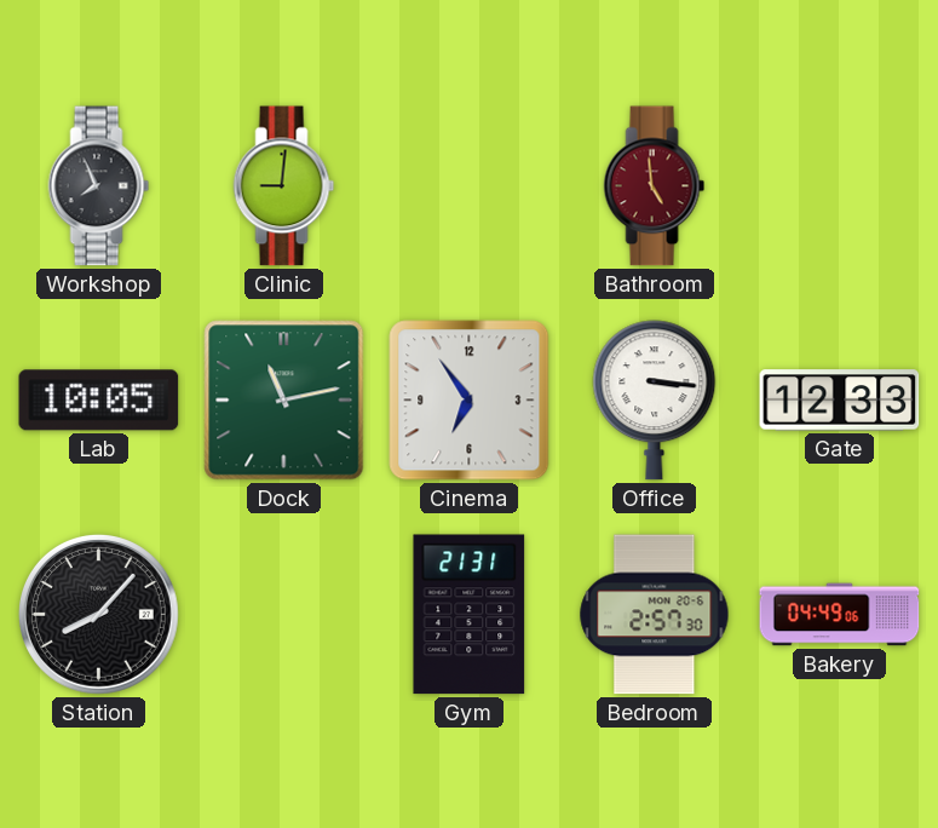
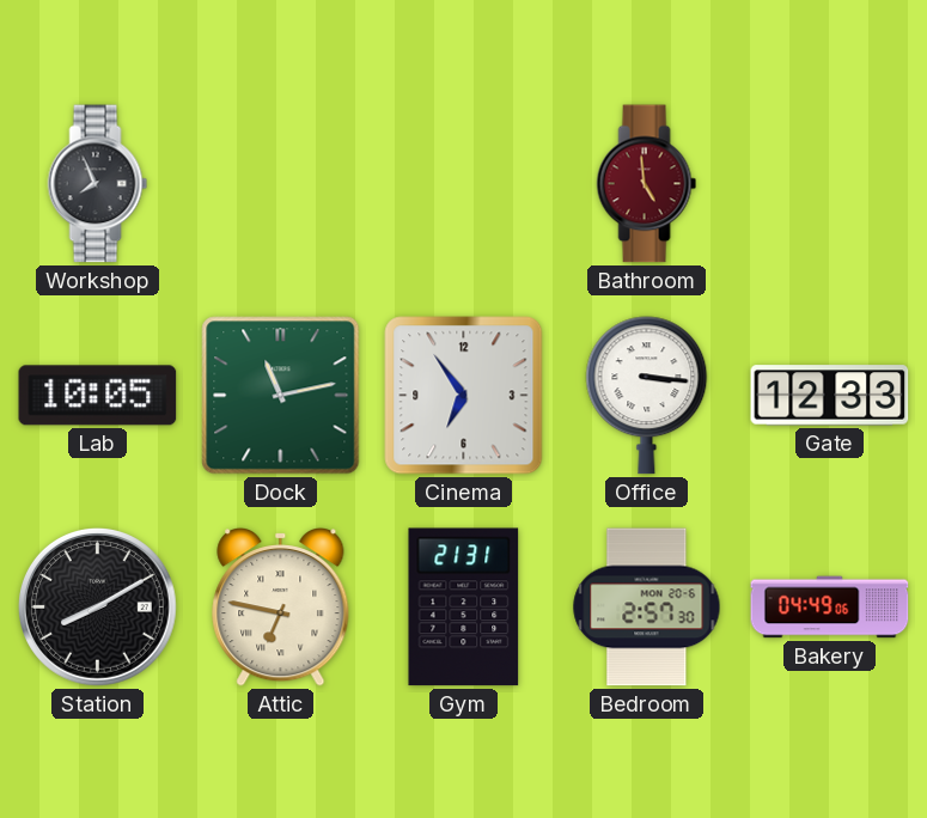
Clinic: 9:01 -> none
Station: 8:07 -> 8:10
Attic: none -> 6:47
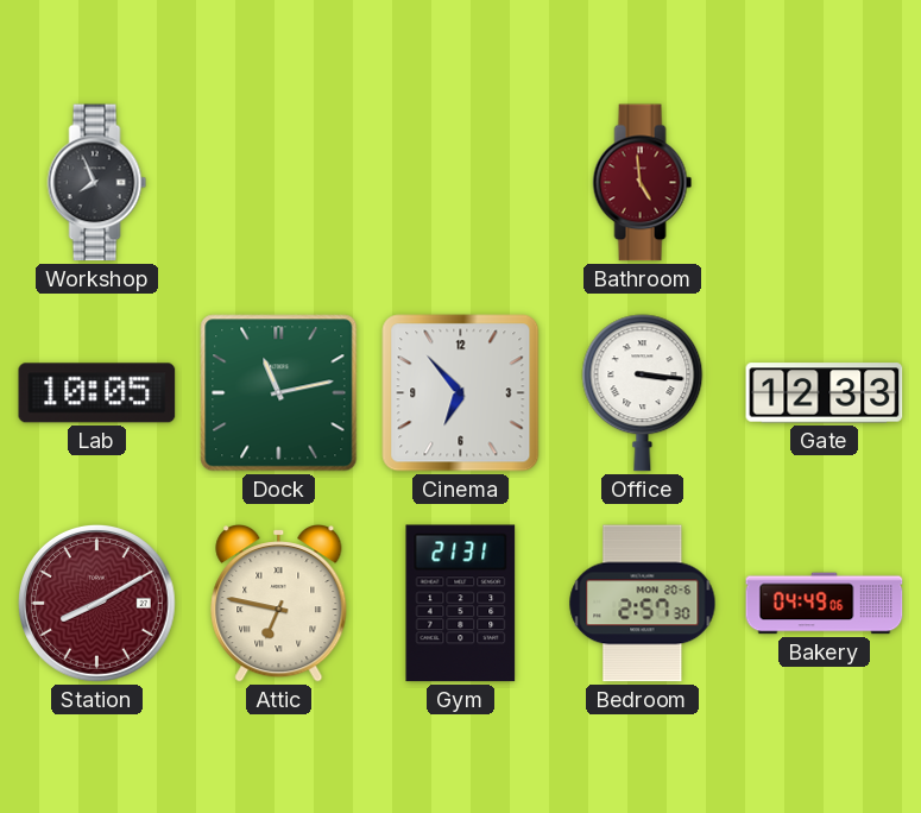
Cinema: 6:54 -> 6:53
Station dial: black -> burgundy
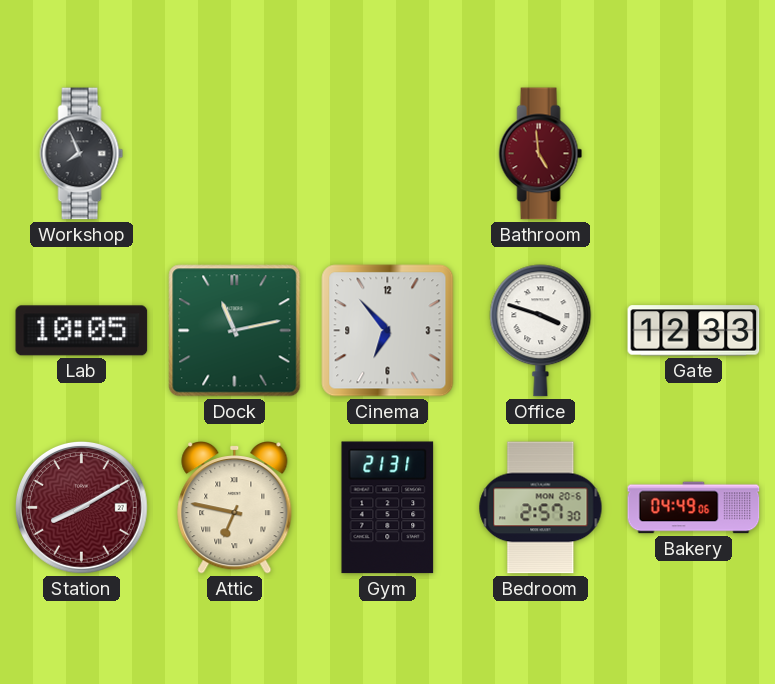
Office: 3:16 -> 3:48
